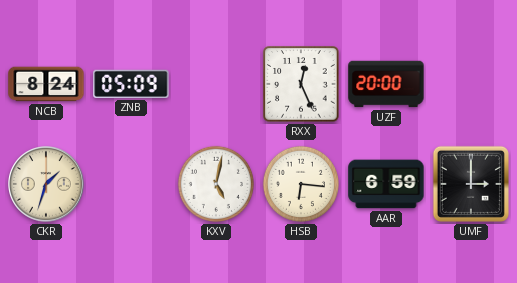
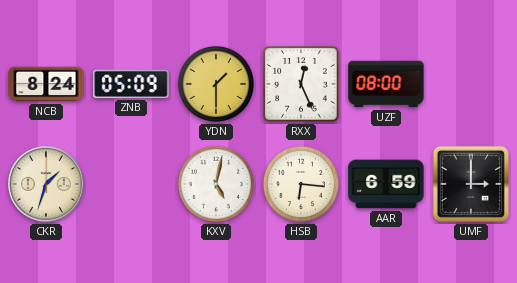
YDN: none -> 1:30
UZF: 20:00 -> 08:00
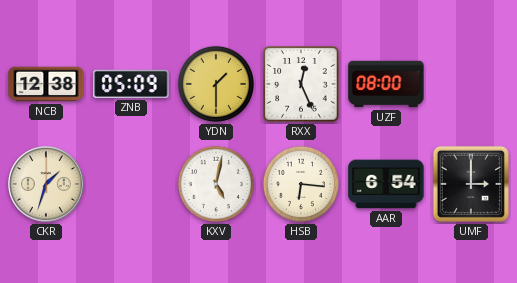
NCB: 8:24 -> 12:38
AAR: 6:59 -> 6:54
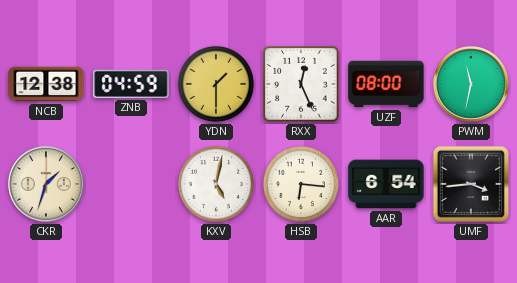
ZNB: 05:09 -> 04:59
PWM: none -> 11:32
UMF: 3:00 -> 3:44
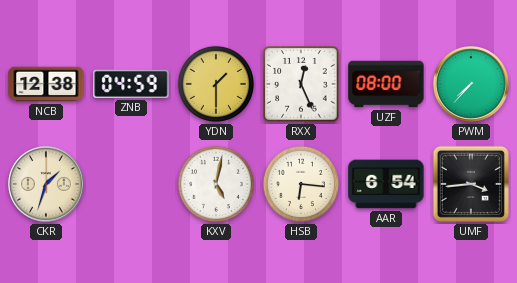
PWM: 11:32 -> 7:37
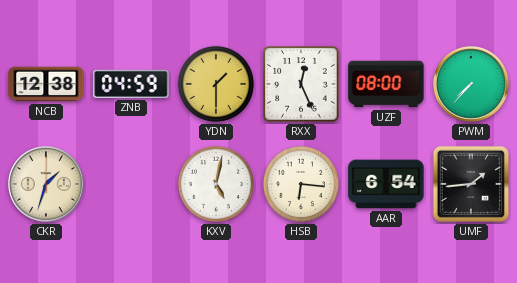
UMF: 3:44 -> 1:44
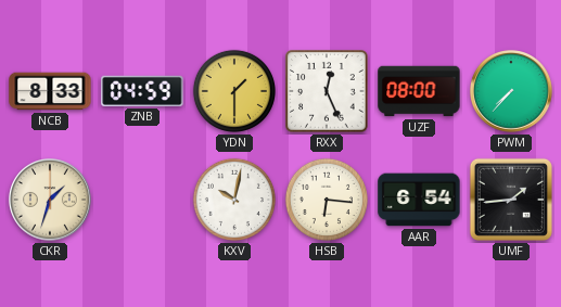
NCB: 12:38 -> 8:33
KXV: 5:02 -> 10:02
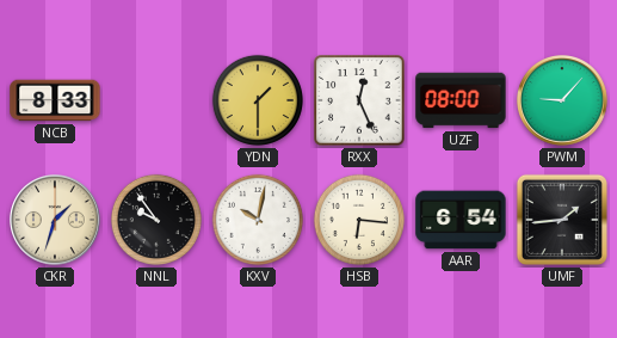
ZNB: 04:59 -> none
PWM: 7:37 -> 9:07
NNL: none -> 9:54
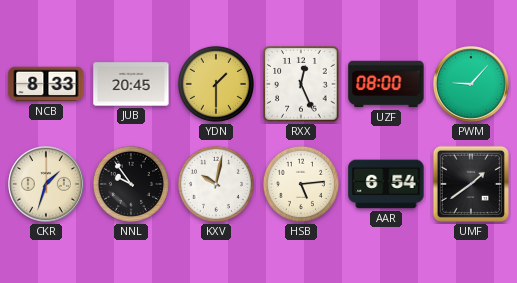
JUB: none -> 20:45
HSB: 6:16 -> 5:14
UMF: 1:44 -> 1:39
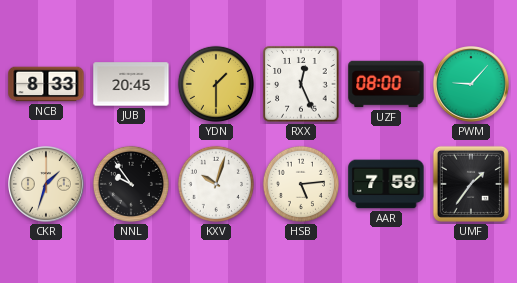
KXV: 10:02 -> 10:03
AAR: 6:54 -> 7:59
UMF: 1:39 -> 1:36
